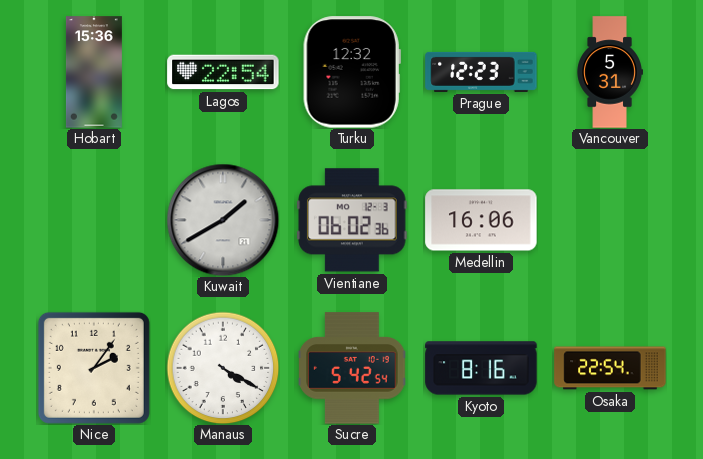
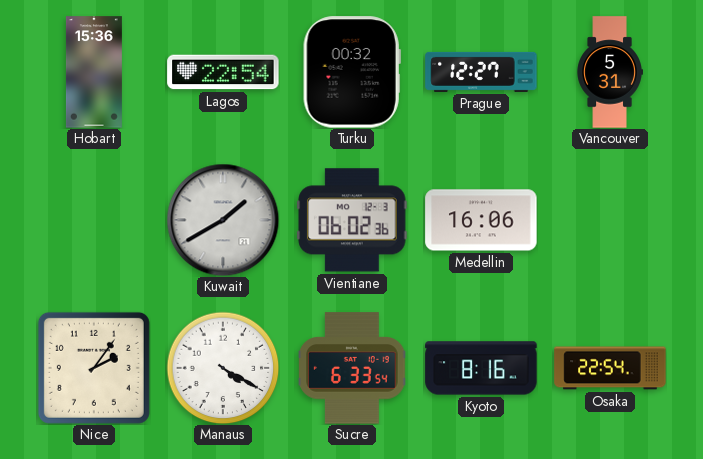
Turku: 12:32 -> 00:32
Prague: 12:23 -> 12:27
Sucre: 5:42 -> 6:33
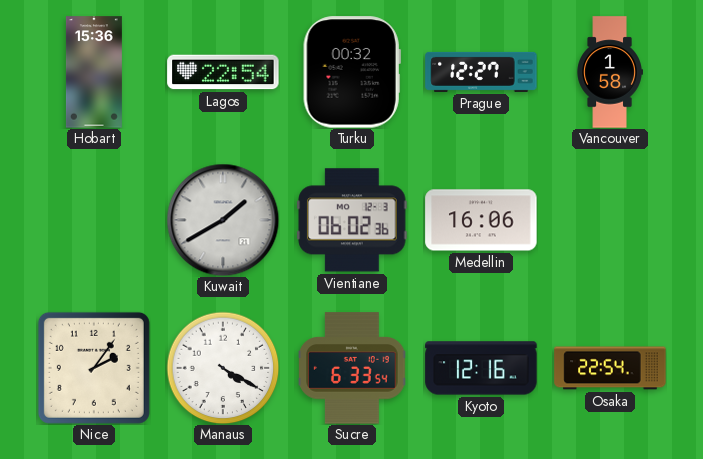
Vancouver: 5:31 -> 1:58
Kyoto: 8:16 -> 12:16
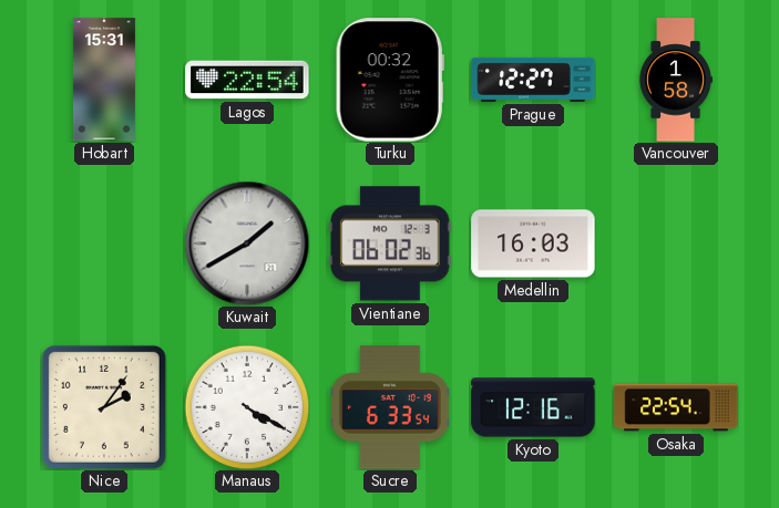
Hobart: 15:36 -> 15:31
Medellin: 16:06 -> 16:03
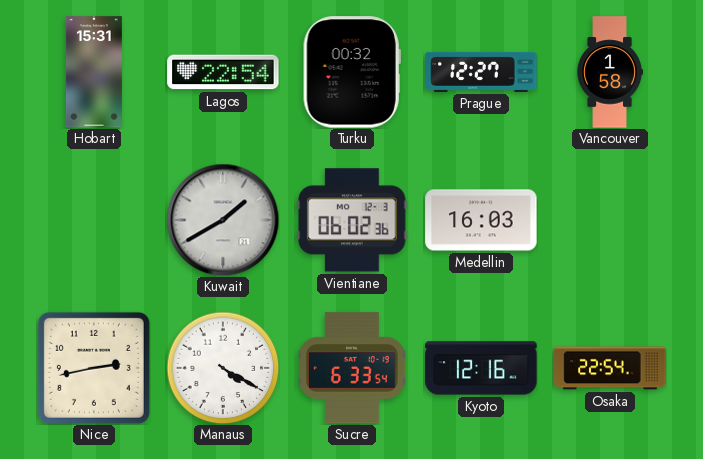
Nice: 2:06 -> 2:43
